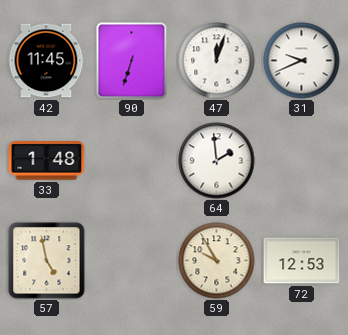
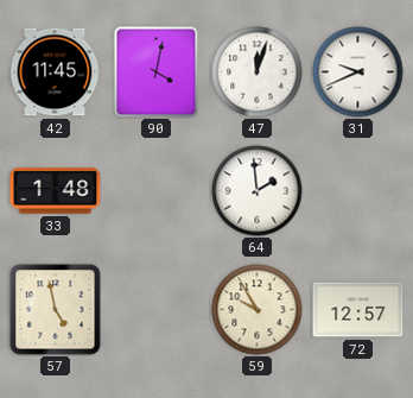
90: 6:33 -> 4:02
72: 12:53 -> 12:57
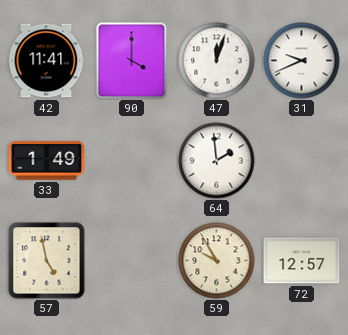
42: 11:45 -> 11:41
90: 4:02 -> 4:00
33: 1:48 -> 1:49
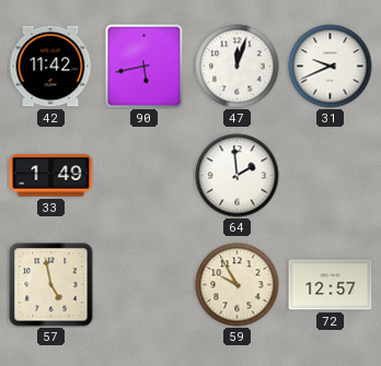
42: 11:41 -> 11:42
90: 4:00 -> 5:43
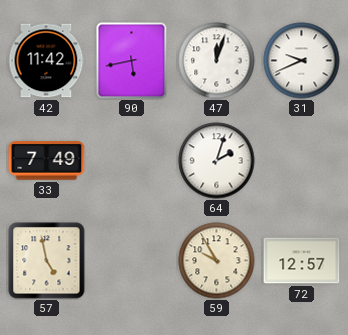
33: 1:49 -> 7:49
64: 1:59 -> 2:03
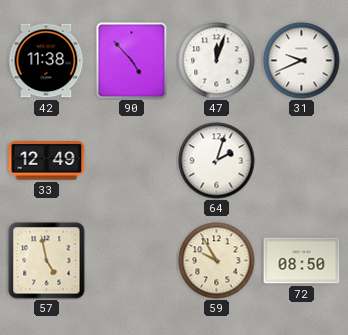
42: 11:42 -> 11:38
90: 5:43 -> 4:53
33: 7:49 -> 12:49
72: 12:57 -> 08:50
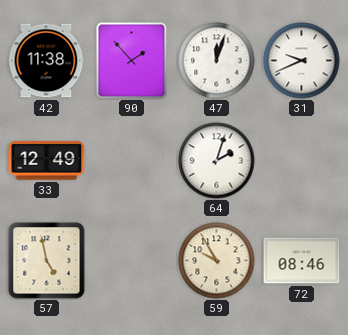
90: 4:53 -> 1:53
72: 08:50 -> 08:46
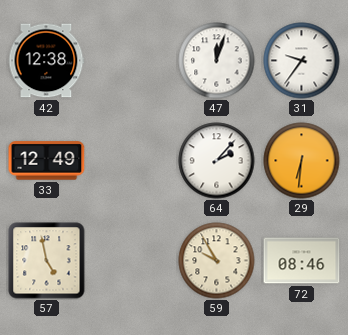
42: 11:38 -> 12:38
90: 1:53 -> none
31: 9:41 -> 9:36
64: 2:03 -> 2:07
29: none -> 6:31
